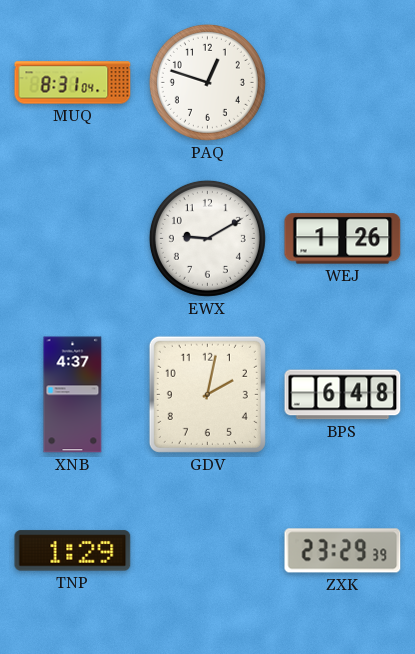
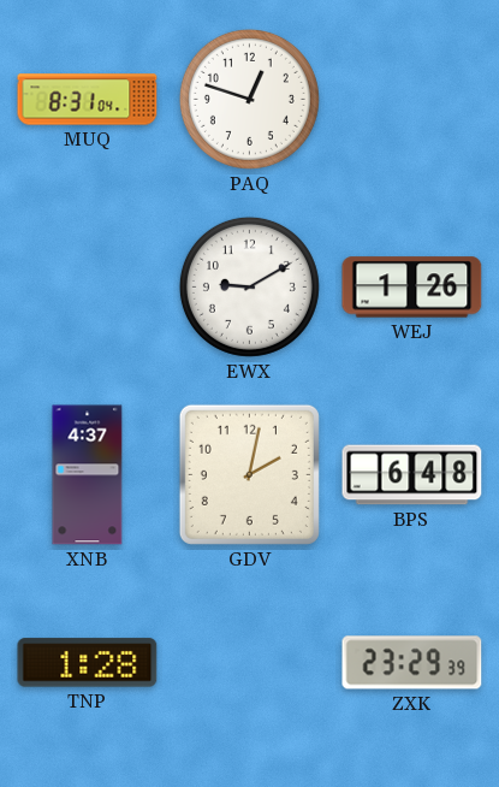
TNP: 1:29 -> 1:28
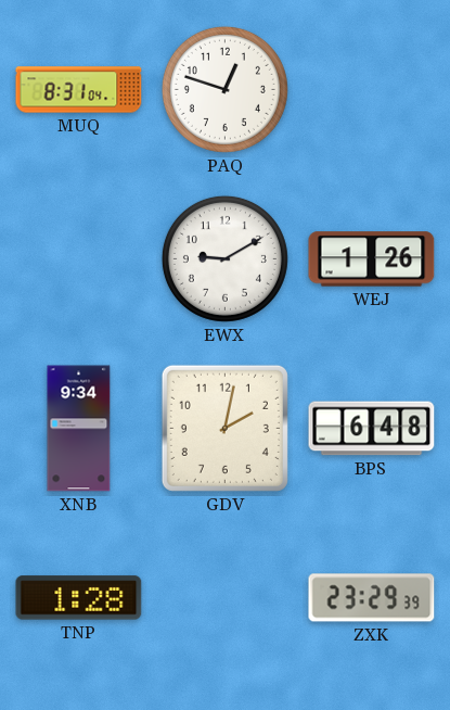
XNB: 4:37 -> 9:34
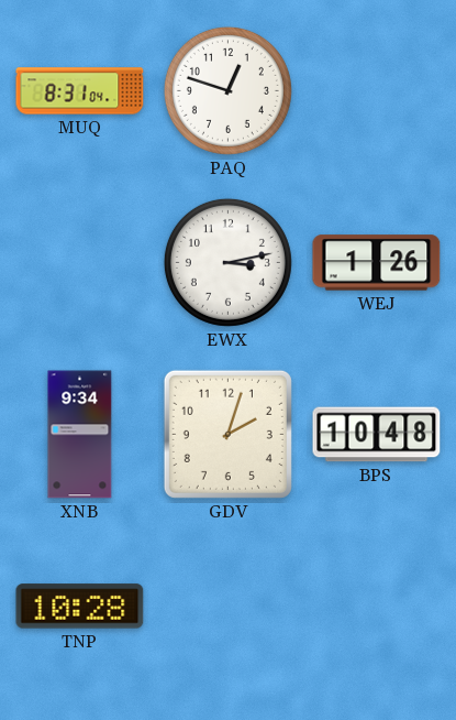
EWX: 9:10 -> 3:13
GDV: 2:02 -> 2:03
BPS: 6:48 -> 10:48
TNP: 1:28 -> 10:28
ZXK: 23:29 -> none
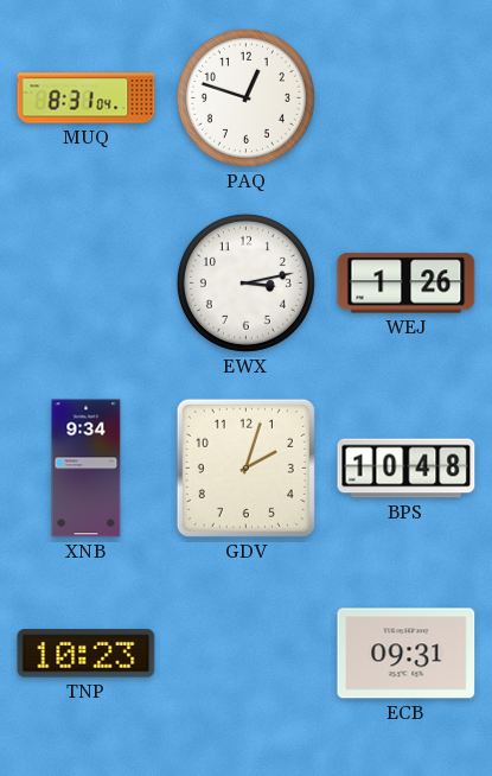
TNP: 10:28 -> 10:23
ECB: none -> 09:31
